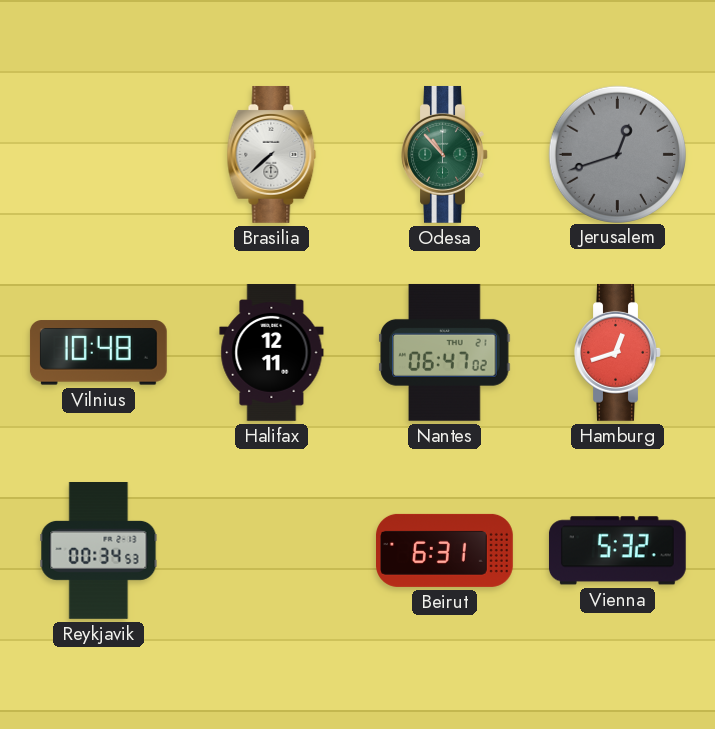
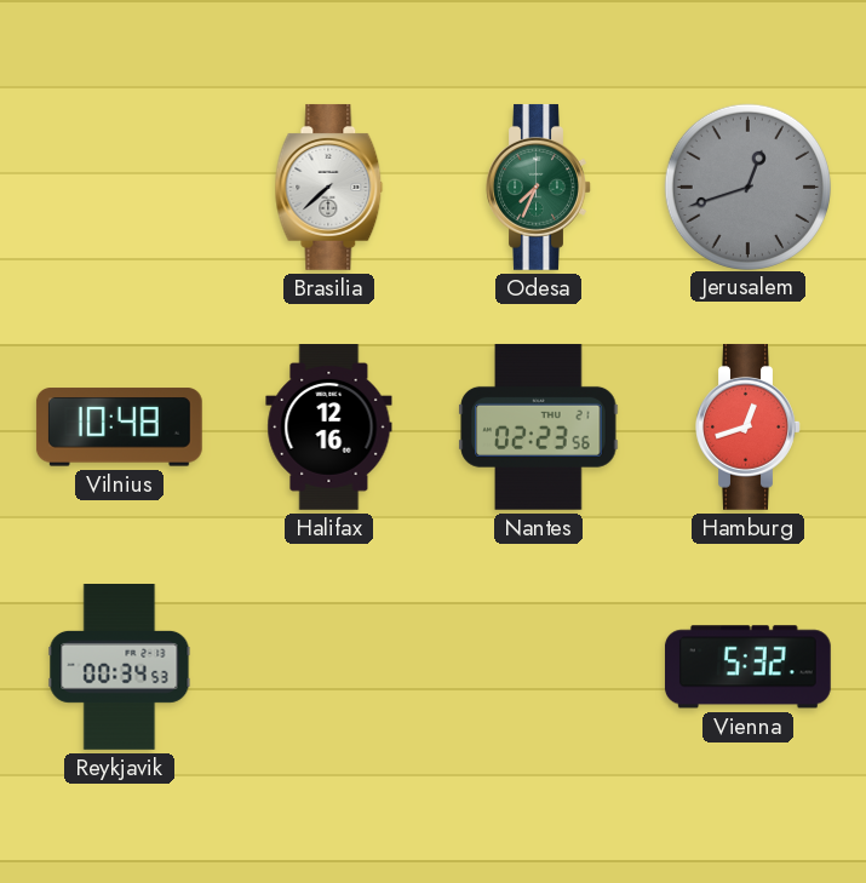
Odesa: 10:53 -> 7:34
Halifax: 12:11 -> 12:16
Nantes: 06:47 -> 02:23
Beirut: 6:31 -> none
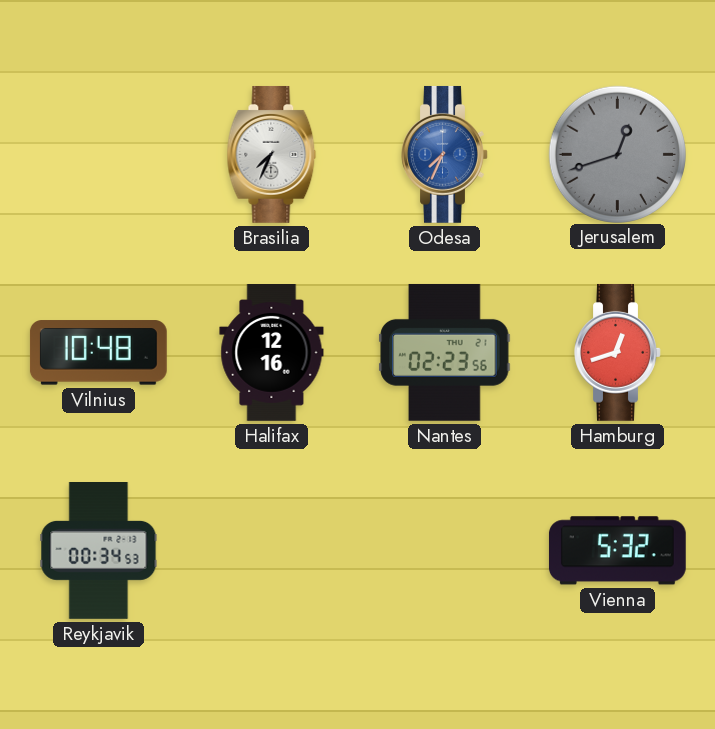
Brasilia: 7:38 -> 7:34
Odesa dial: green -> blue
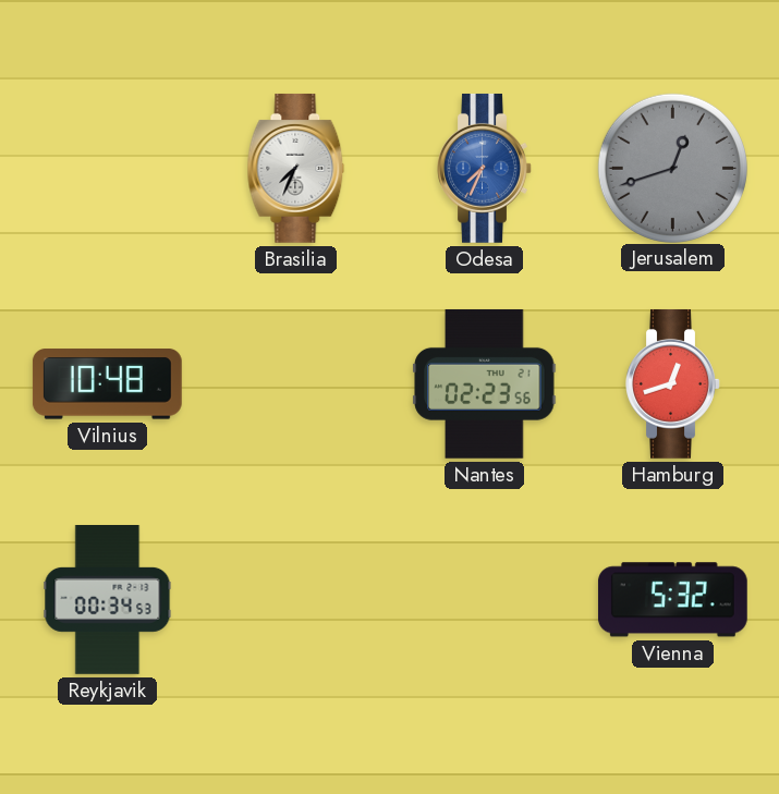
Halifax: 12:16 -> none
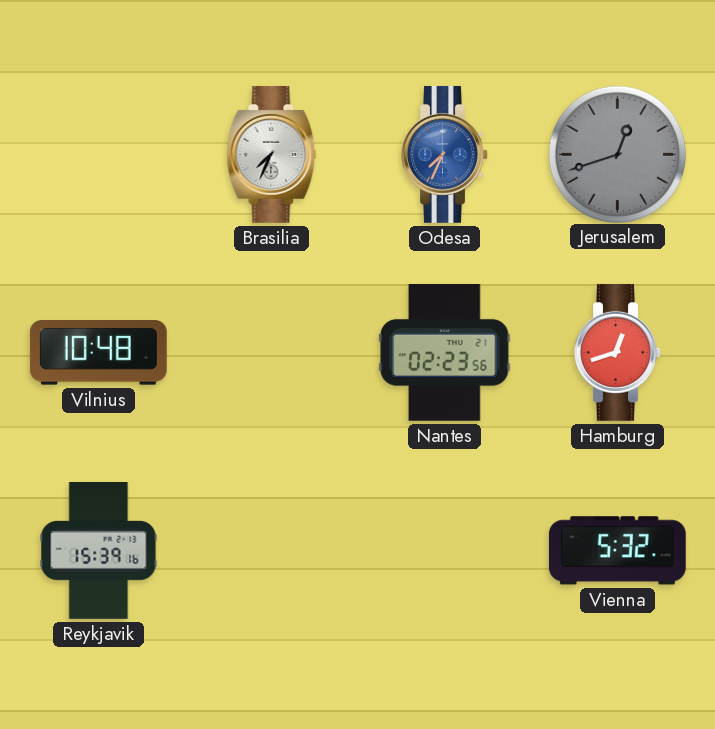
Reykjavik: 00:34 -> 15:39
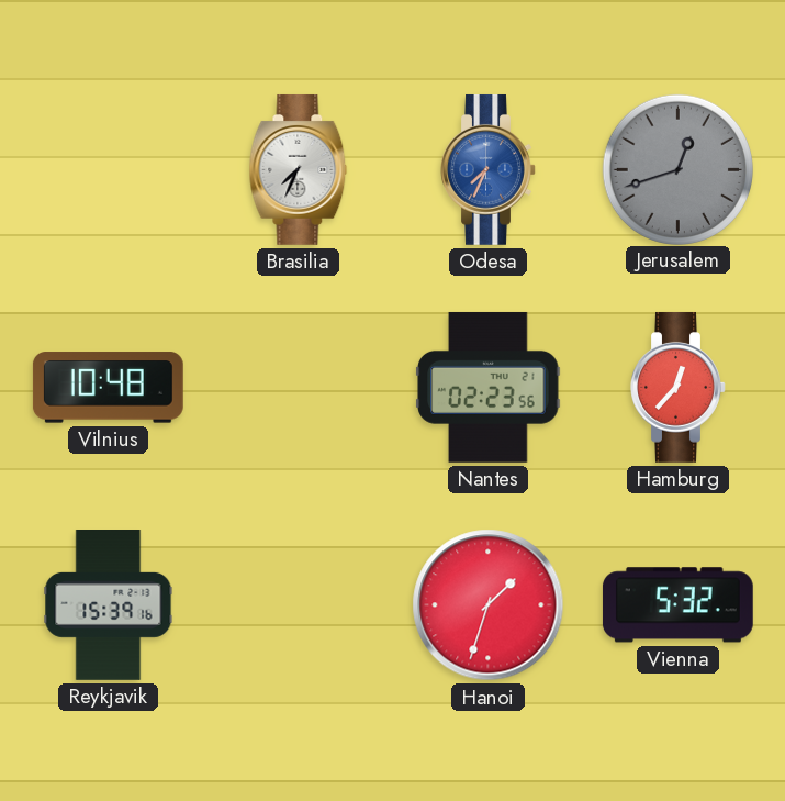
Hamburg: 12:42 -> 12:37
Hanoi: none -> 1:33
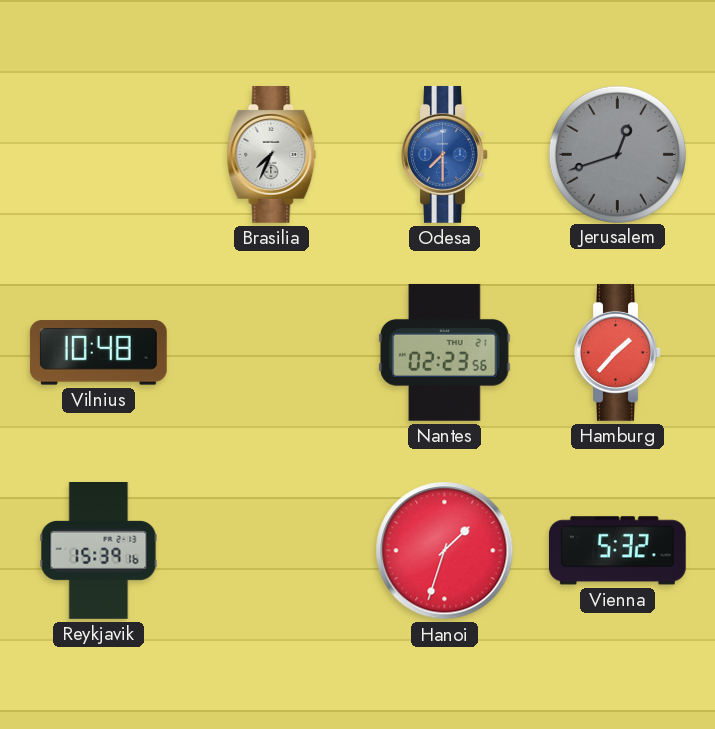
Odesa: 7:34 -> 7:30
Hamburg: 12:37 -> 1:37
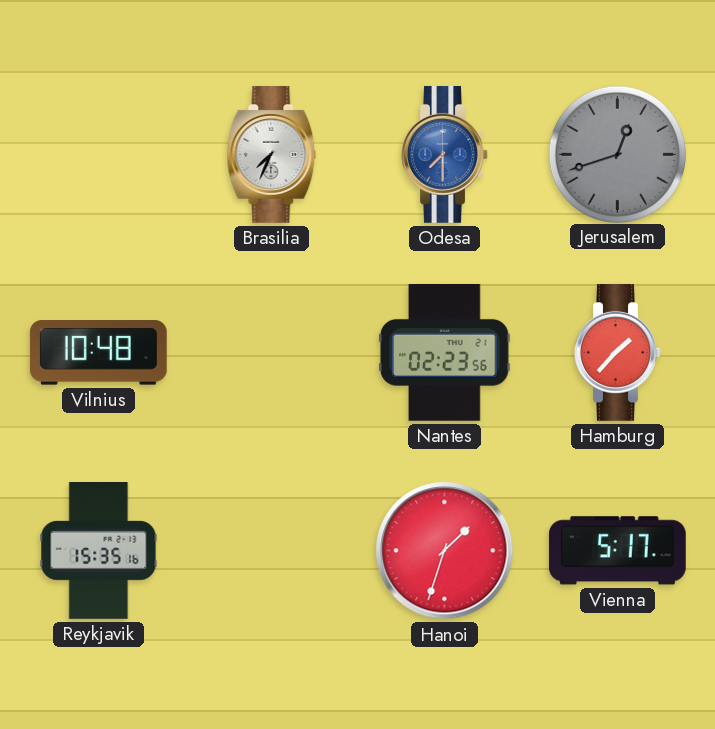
Reykjavik: 15:39 -> 15:35
Vienna: 5:32 -> 5:17
